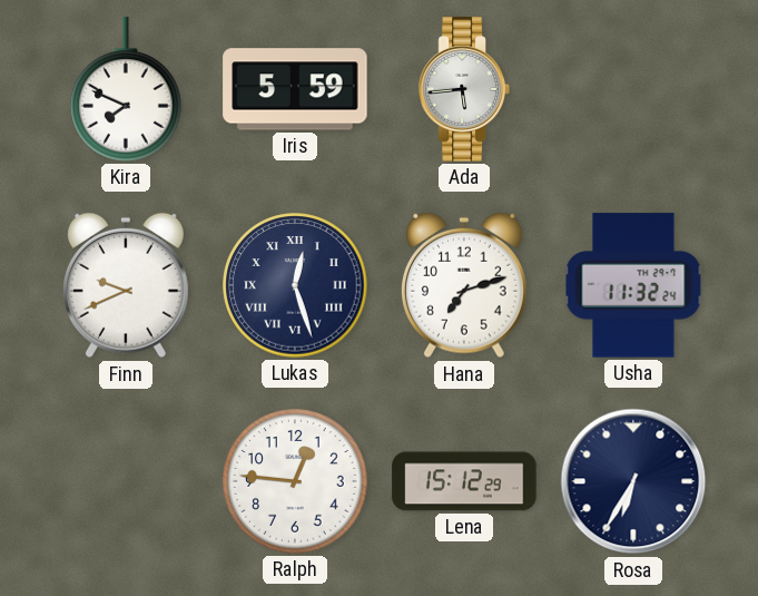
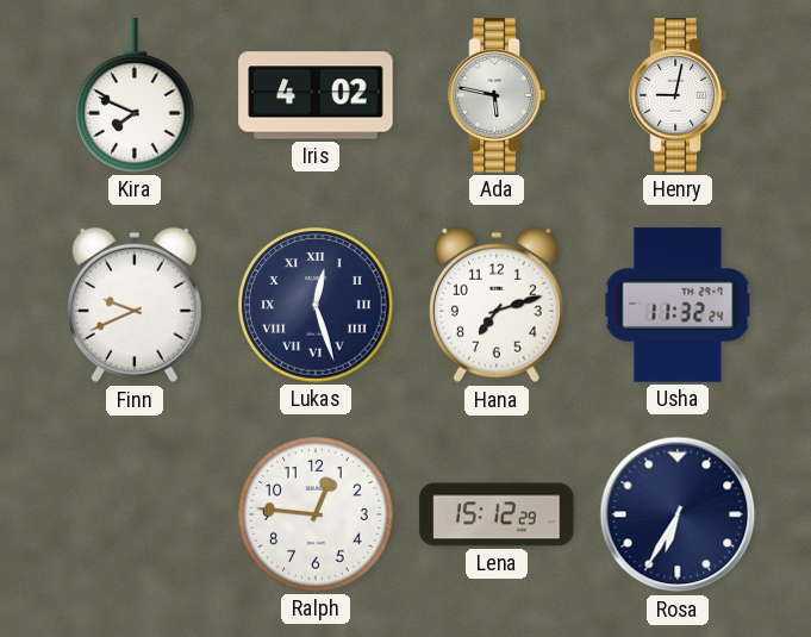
Iris: 5:59 -> 4:02
Ada: 5:44 -> 5:47
Henry: none -> 9:02
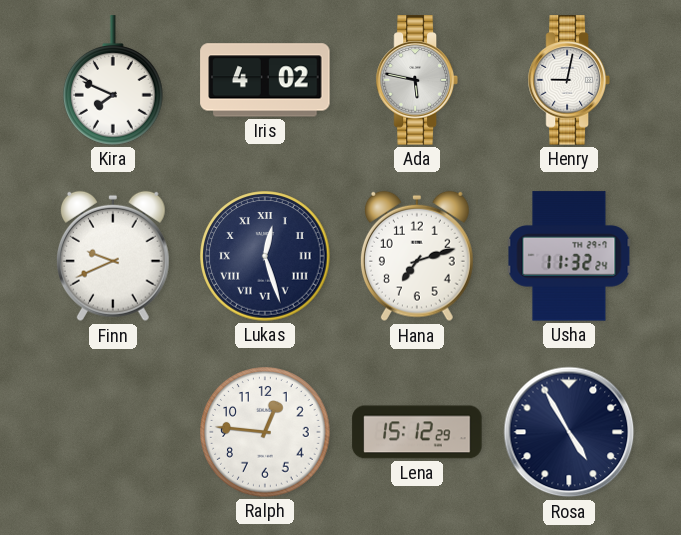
Rosa: 6:35 -> 4:55
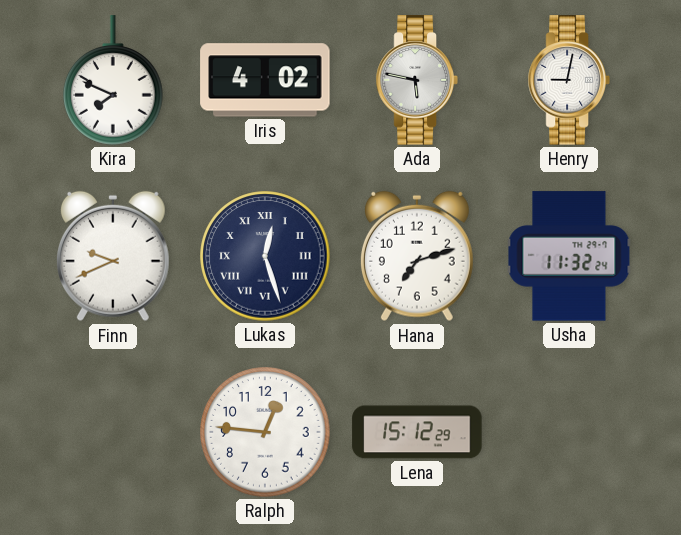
Rosa: 4:55 -> none
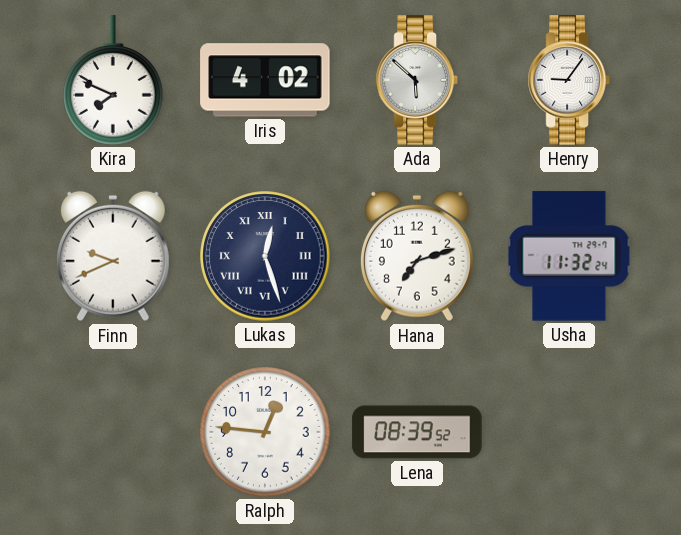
Ada: 5:47 -> 5:52
Henry: 9:02 -> 9:06
Lena: 15:12 -> 08:39
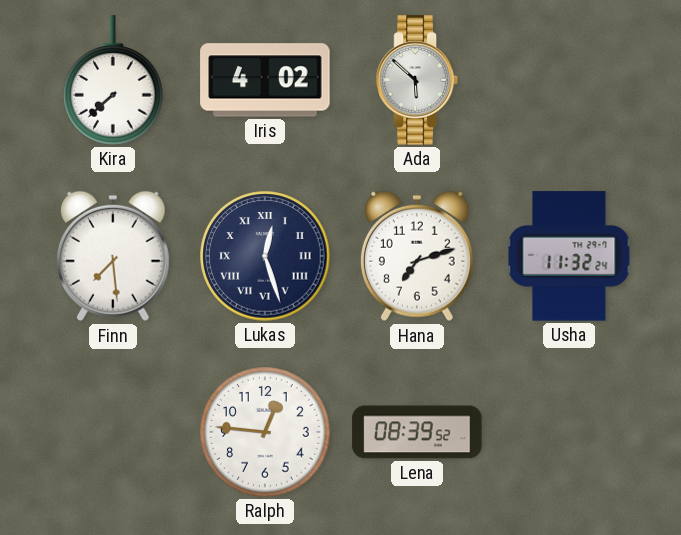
Kira: 7:49 -> 7:38
Henry: 9:06 -> none
Finn: 9:41 -> 7:29
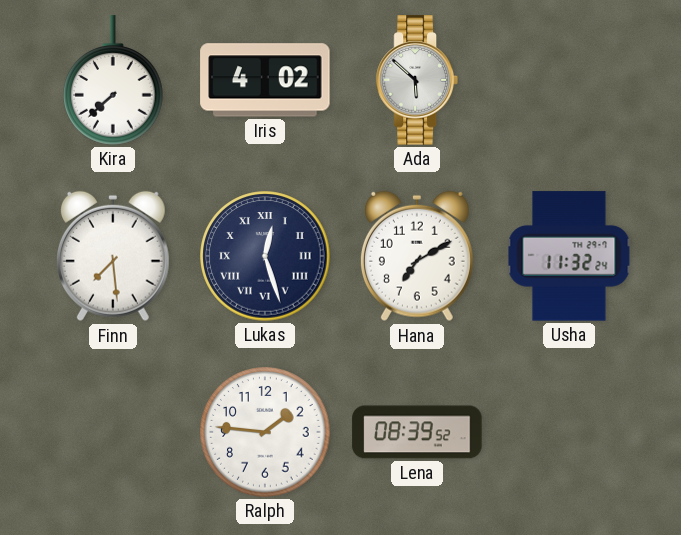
Hana: 7:12 -> 7:10
Ralph: 12:46 -> 1:46
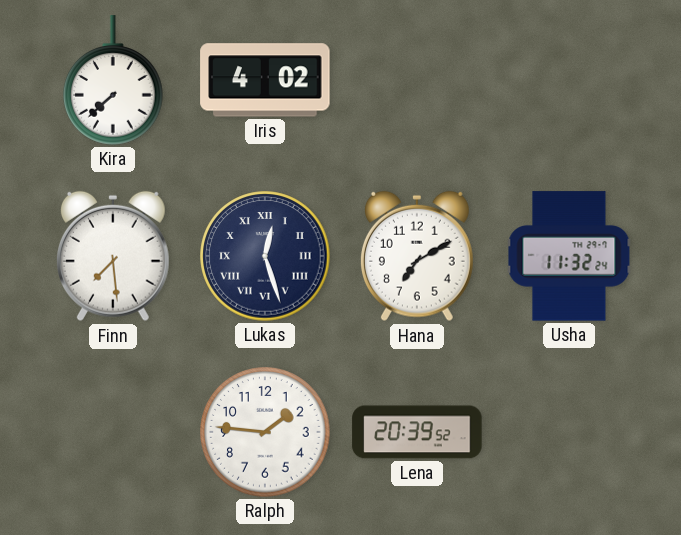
Ada: 5:52 -> none
Lena: 08:39 -> 20:39
